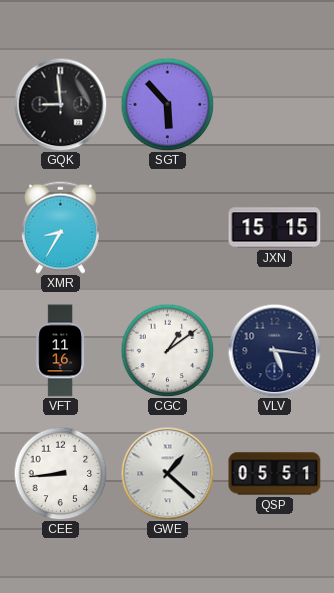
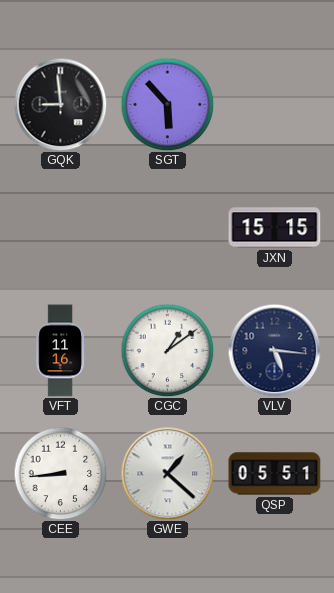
XMR: 8:35 -> none
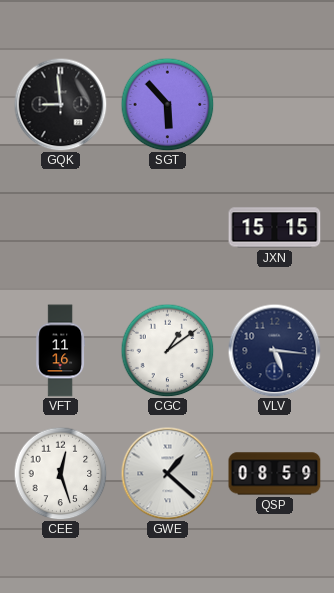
CEE: 8:44 -> 12:27
QSP: 05:51 -> 08:59
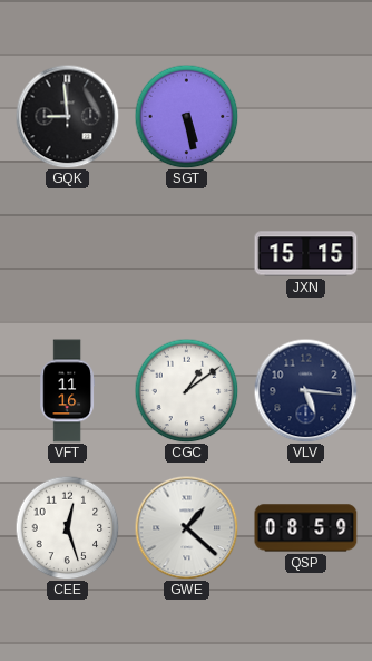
SGT: 5:53 -> 5:28
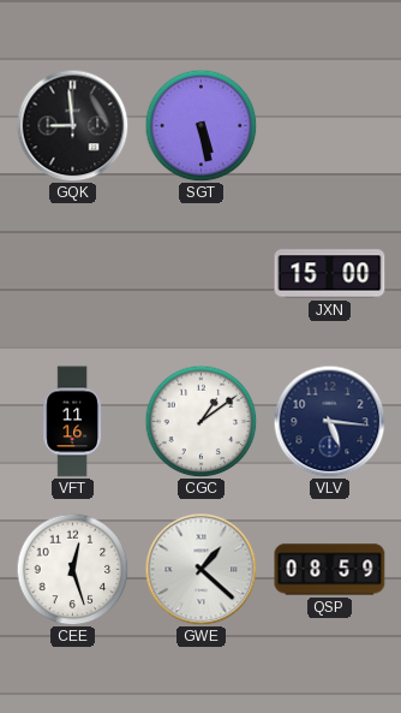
JXN: 15:15 -> 15:00
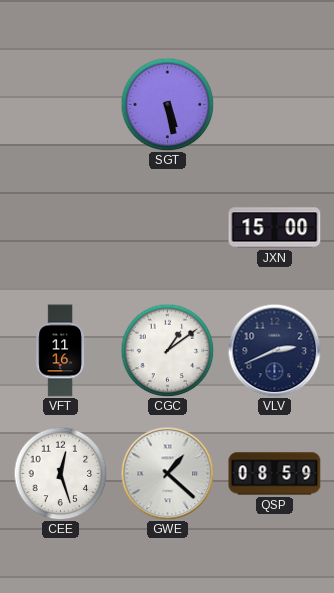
GQK: 8:59 -> none
VLV: 5:16 -> 2:41
